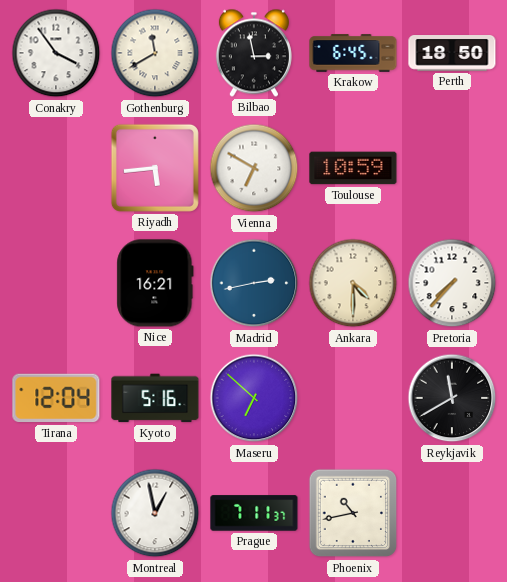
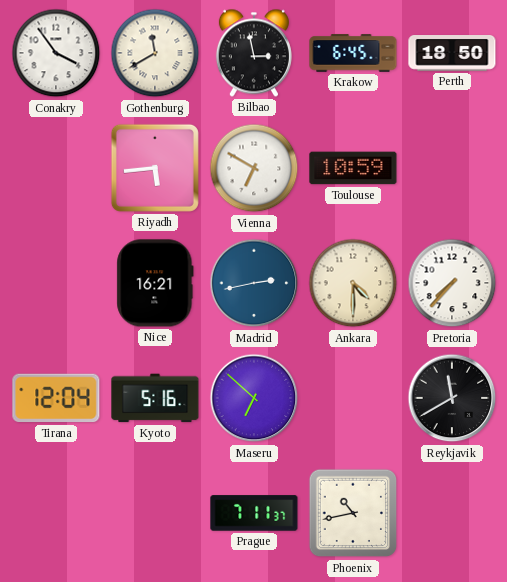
Montreal: 12:58 -> none
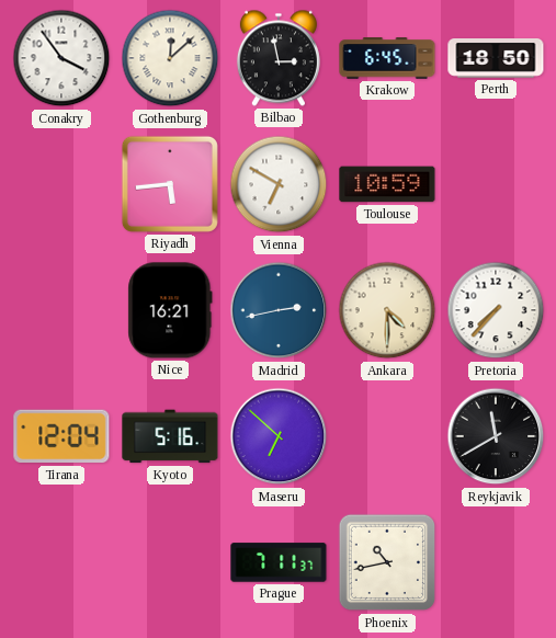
Gothenburg: 11:40 -> 12:08
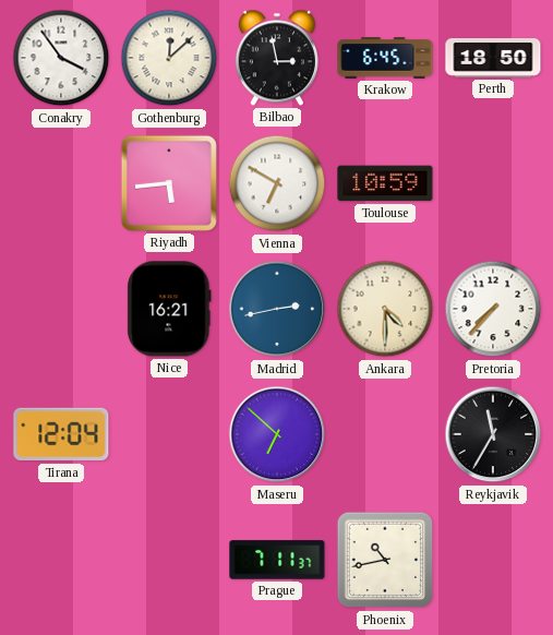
Kyoto: 5:16 -> none
Reykjavik: 11:40 -> 11:35
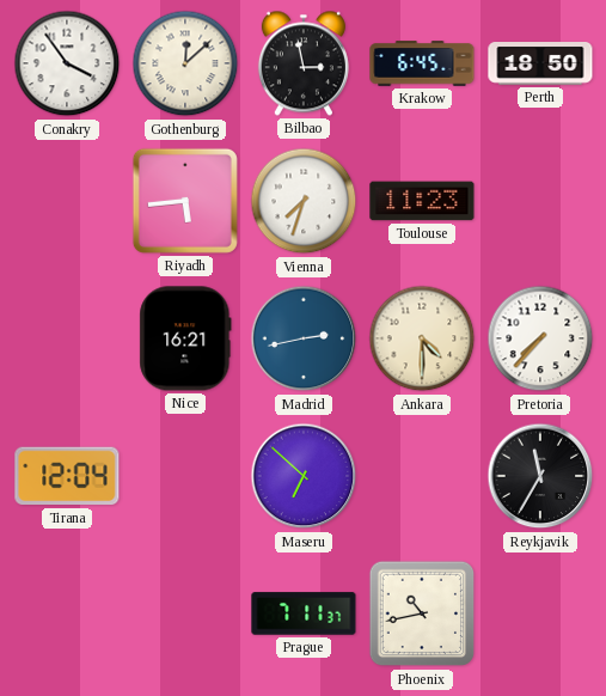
Vienna: 6:50 -> 7:33
Toulouse: 10:59 -> 11:23
